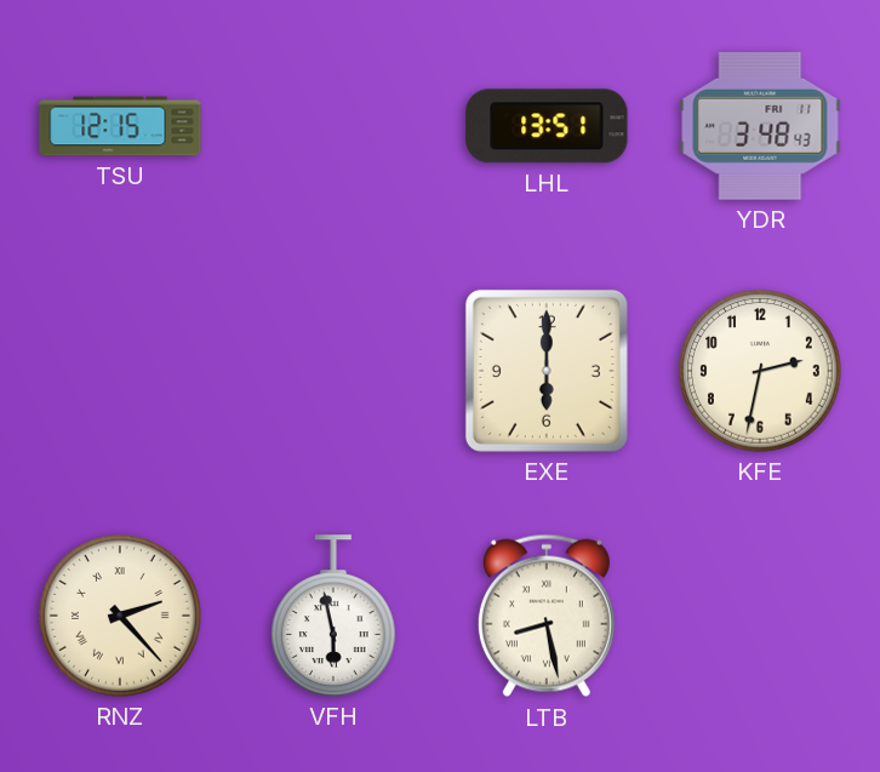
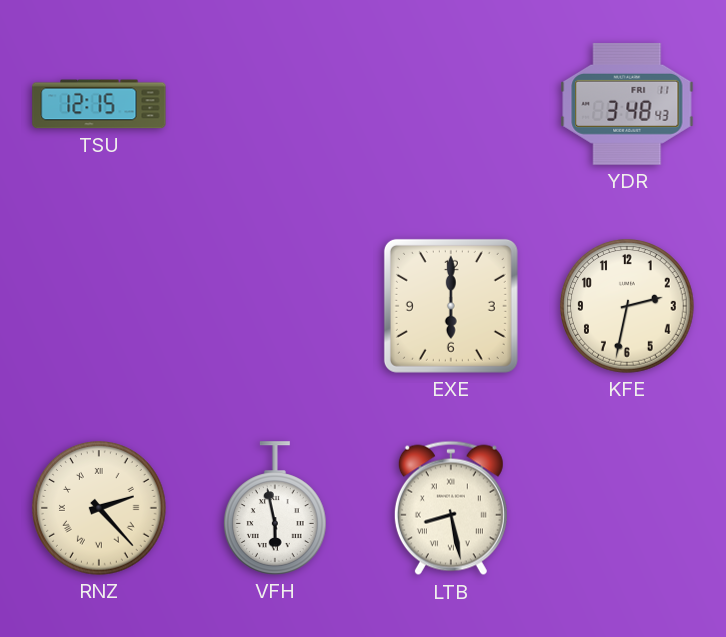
LHL: 13:51 -> none
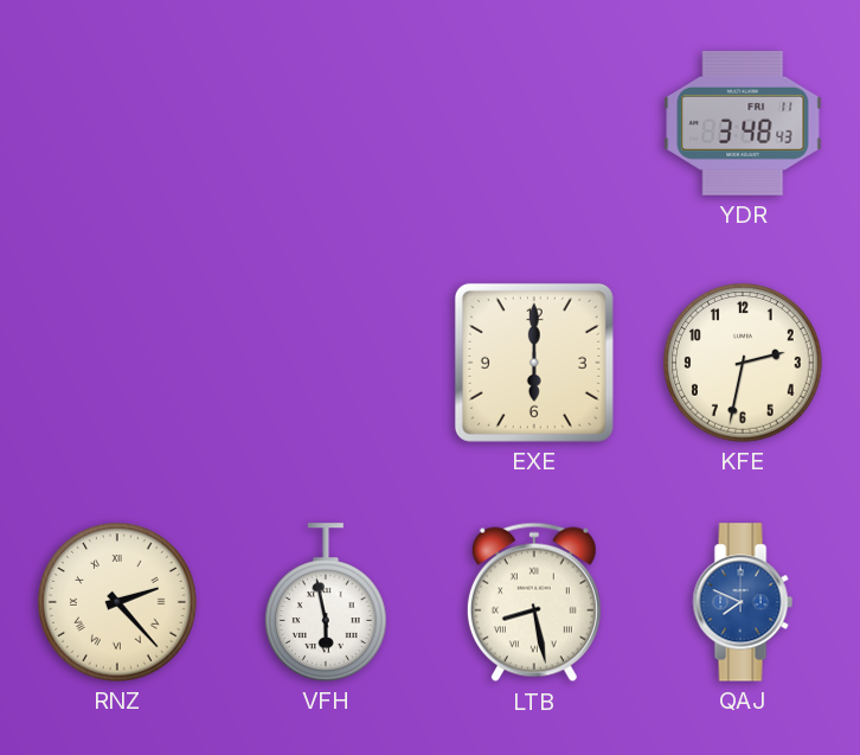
TSU: 12:15 -> none
QAJ: none -> 7:49
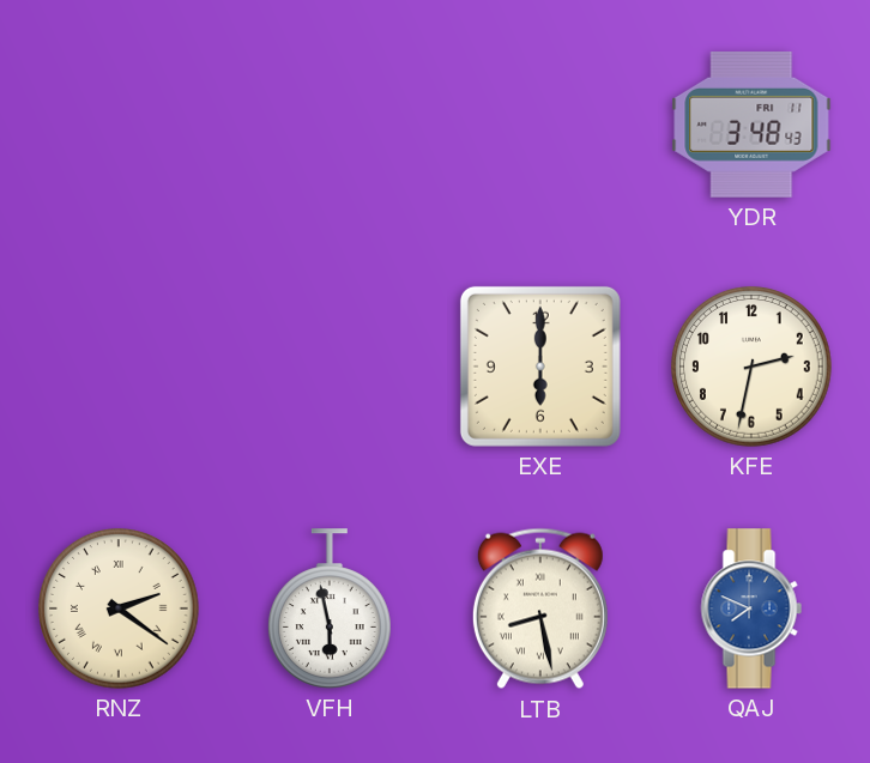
RNZ: 2:23 -> 2:21
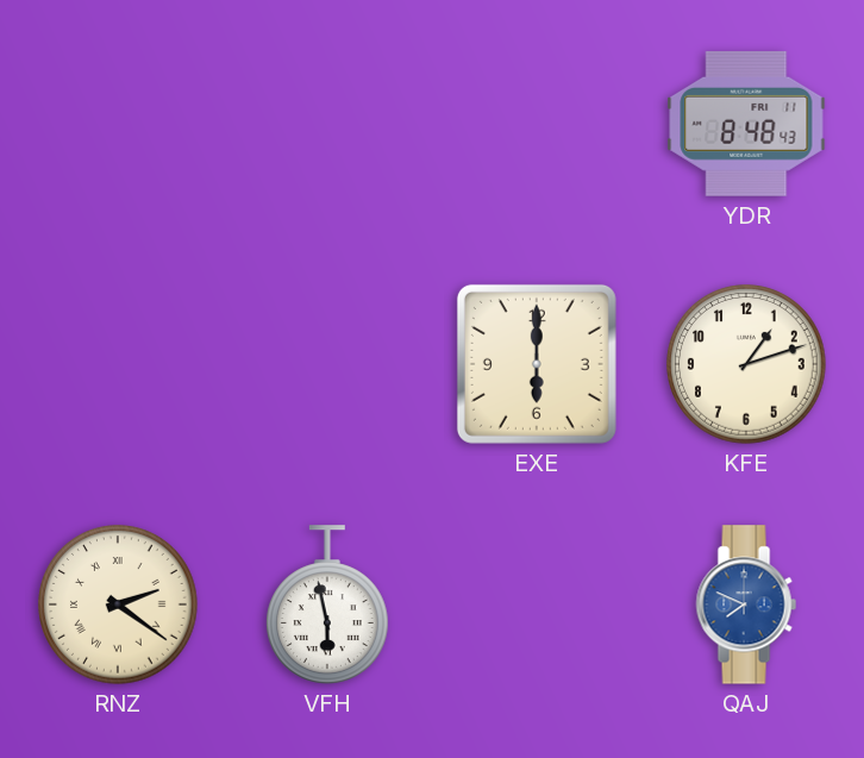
YDR: 3:48 -> 8:48
KFE: 2:32 -> 1:12
LTB: 8:28 -> none
